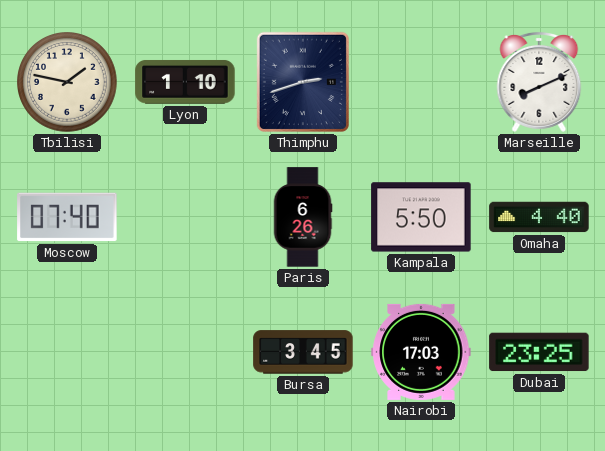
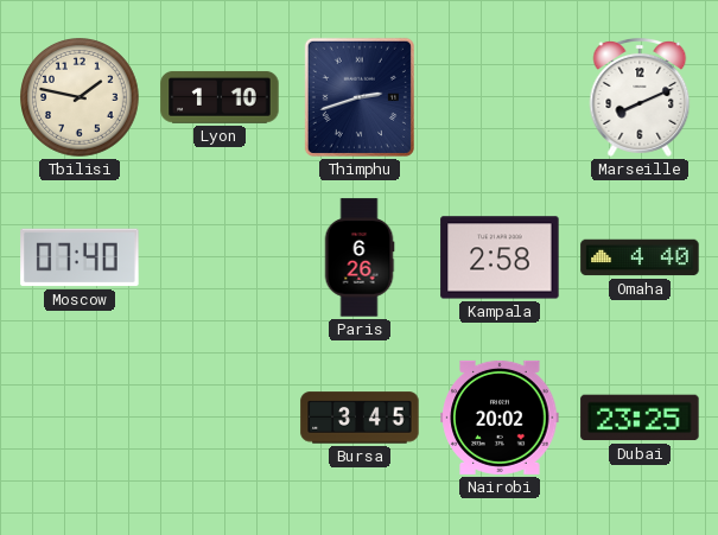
Kampala: 5:50 -> 2:58
Nairobi: 17:03 -> 20:02
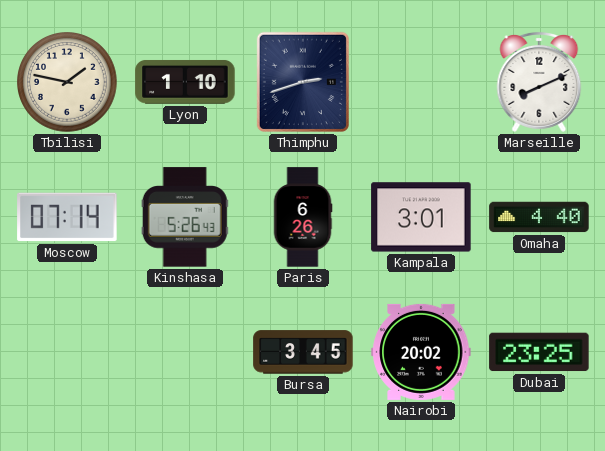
Moscow: 07:40 -> 07:14
Kinshasa: none -> 5:26
Kampala: 2:58 -> 3:01
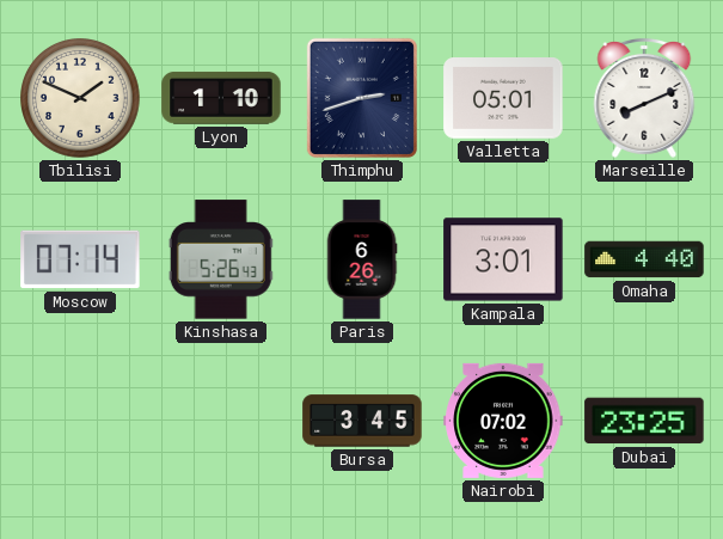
Tbilisi: 1:47 -> 1:49
Valletta: none -> 05:01
Nairobi: 20:02 -> 07:02
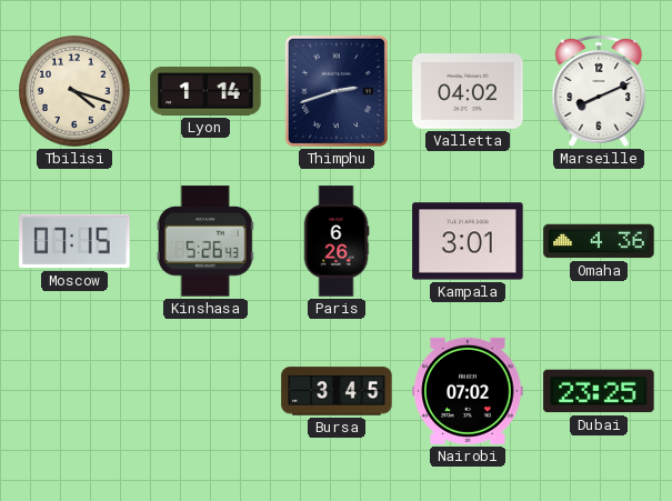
Tbilisi: 1:49 -> 4:18
Lyon: 1:10 -> 1:14
Valletta: 05:01 -> 04:02
Moscow: 07:14 -> 07:15
Omaha: 4:40 -> 4:36
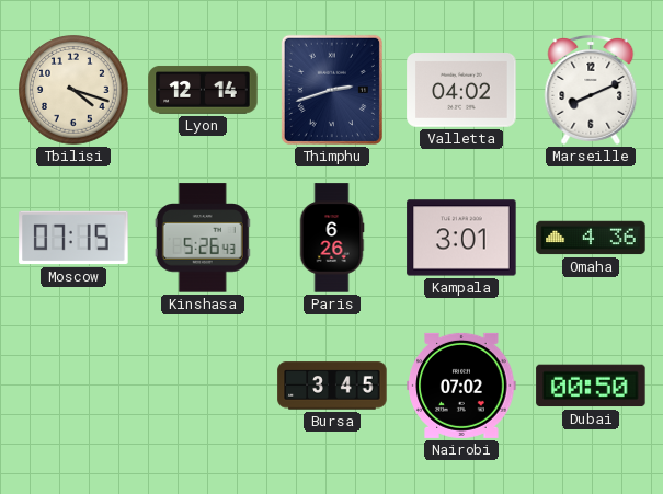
Lyon: 1:14 -> 12:14
Dubai: 23:25 -> 00:50
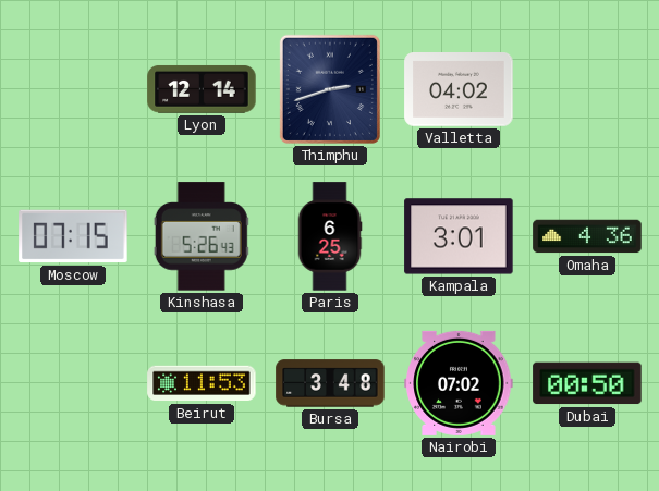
Tbilisi: 4:18 -> none
Marseille: 8:11 -> none
Paris: 6:26 -> 6:25
Beirut: none -> 11:53
Bursa: 3:45 -> 3:48
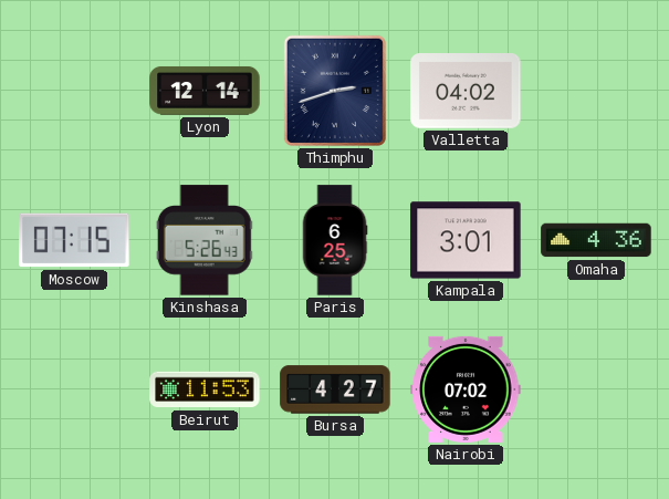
Bursa: 3:48 -> 4:27
Dubai: 00:50 -> none
